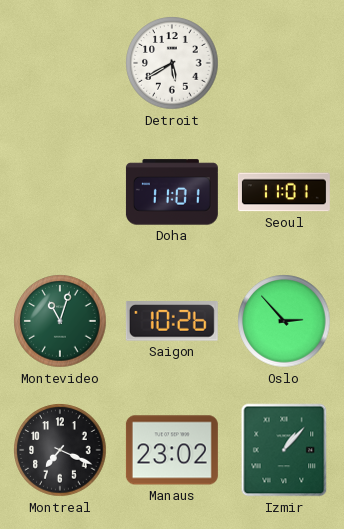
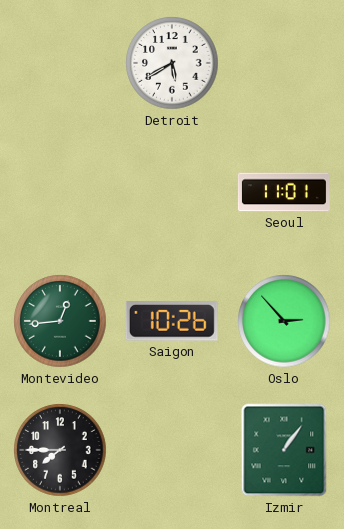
Doha: 11:01 -> none
Montevideo: 11:03 -> 12:44
Montreal: 7:19 -> 7:45
Manaus: 23:02 -> none
Izmir: 1:07 -> 1:06
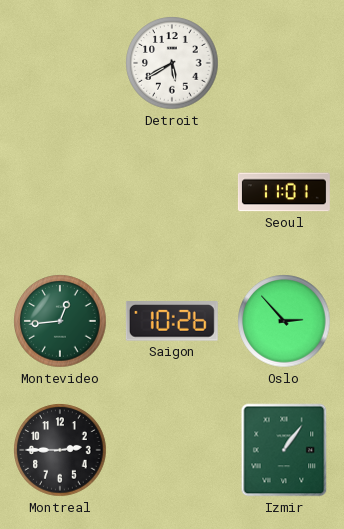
Montreal: 7:45 -> 2:45
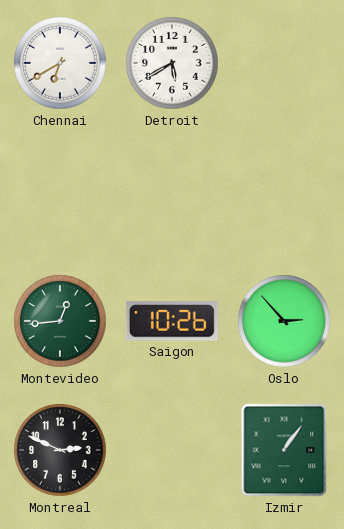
Chennai: none -> 6:40
Seoul: 11:01 -> none
Montreal: 2:45 -> 2:49
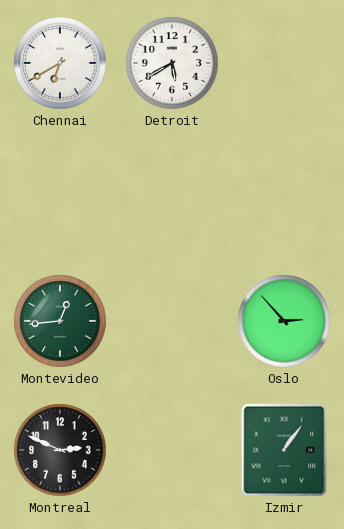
Saigon: 10:26 -> none
